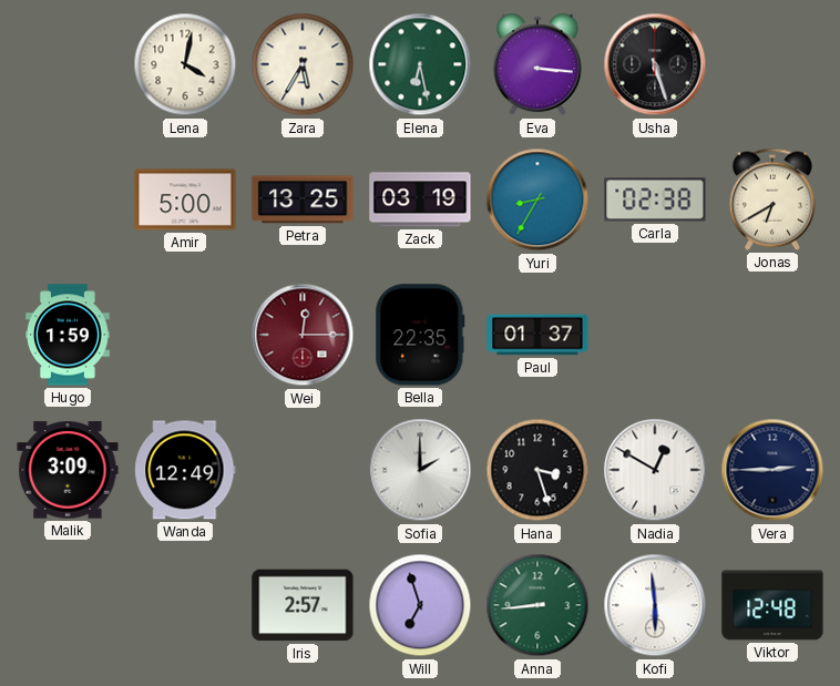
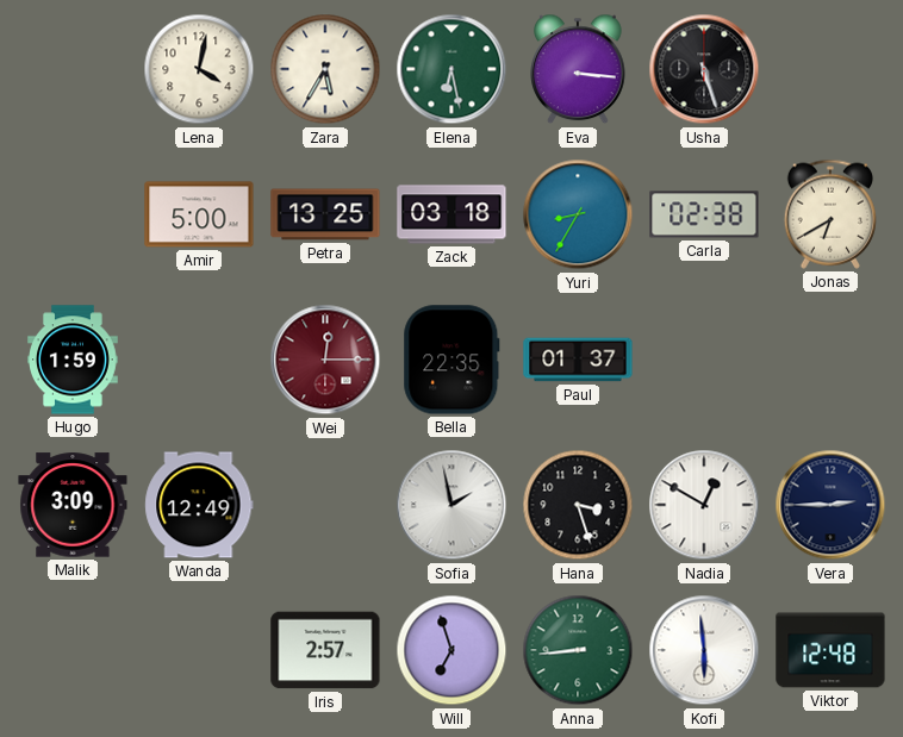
Zack: 03:19 -> 03:18
Sofia: 2:00 -> 1:58
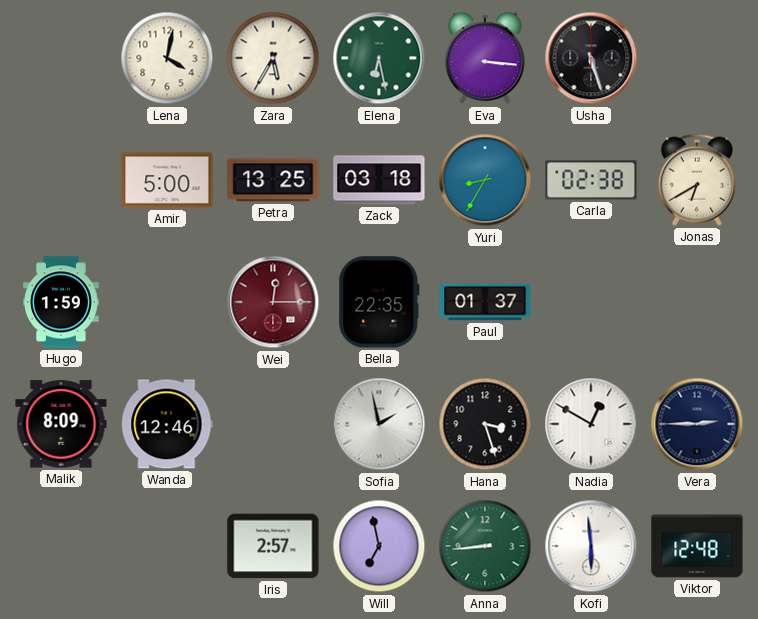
Malik: 3:09 -> 8:09
Wanda: 12:49 -> 12:46
Will: 6:57 -> 6:58
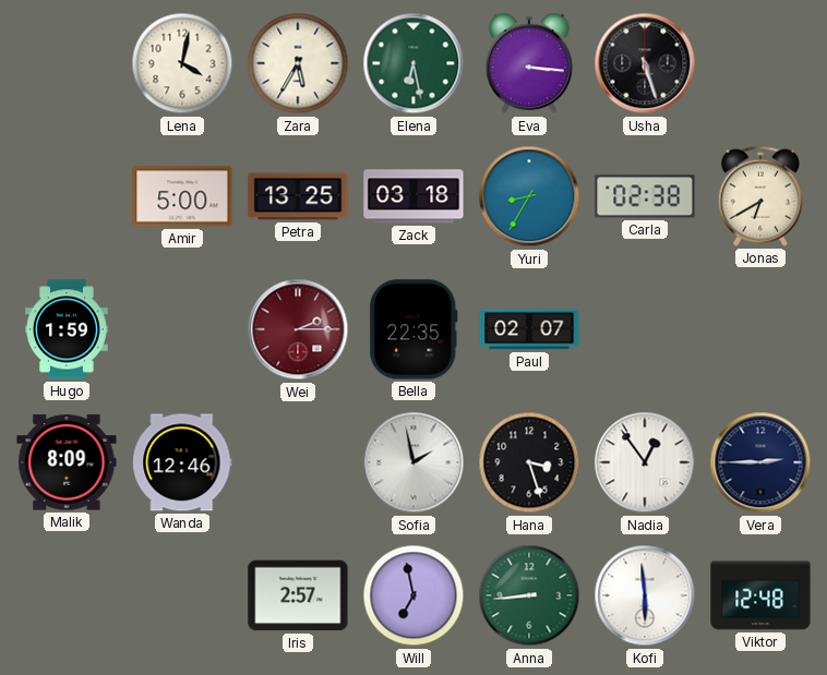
Wei: 12:15 -> 2:15
Paul: 01:37 -> 02:07
Nadia: 12:50 -> 12:54
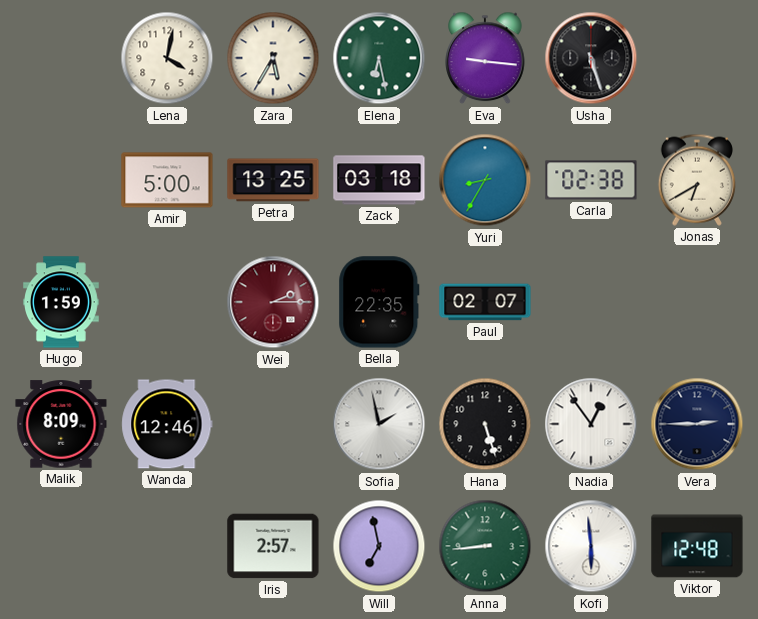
Eva: 3:16 -> 9:16
Hana: 3:27 -> 5:27
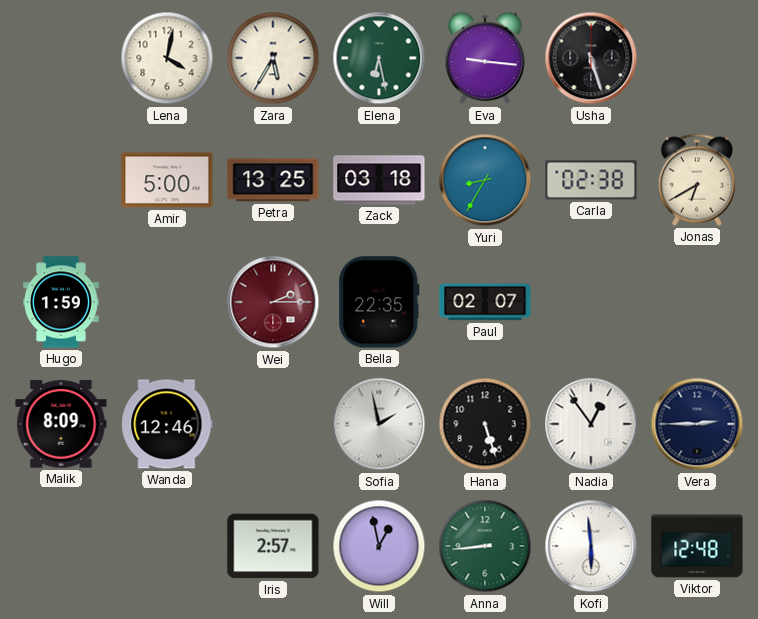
Will: 6:58 -> 12:58
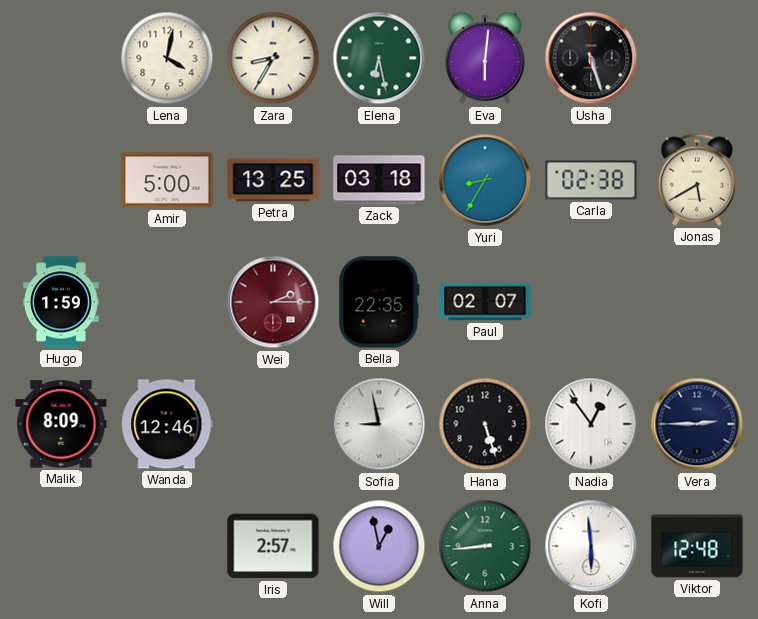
Zara: 5:35 -> 8:35
Eva: 9:16 -> 6:01
Jonas: 6:40 -> 5:40
Sofia: 1:58 -> 8:58
